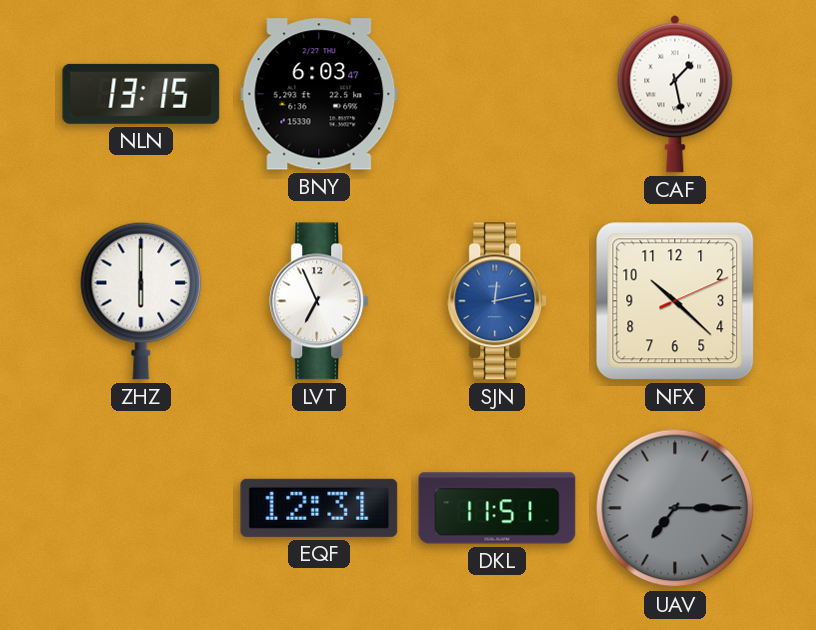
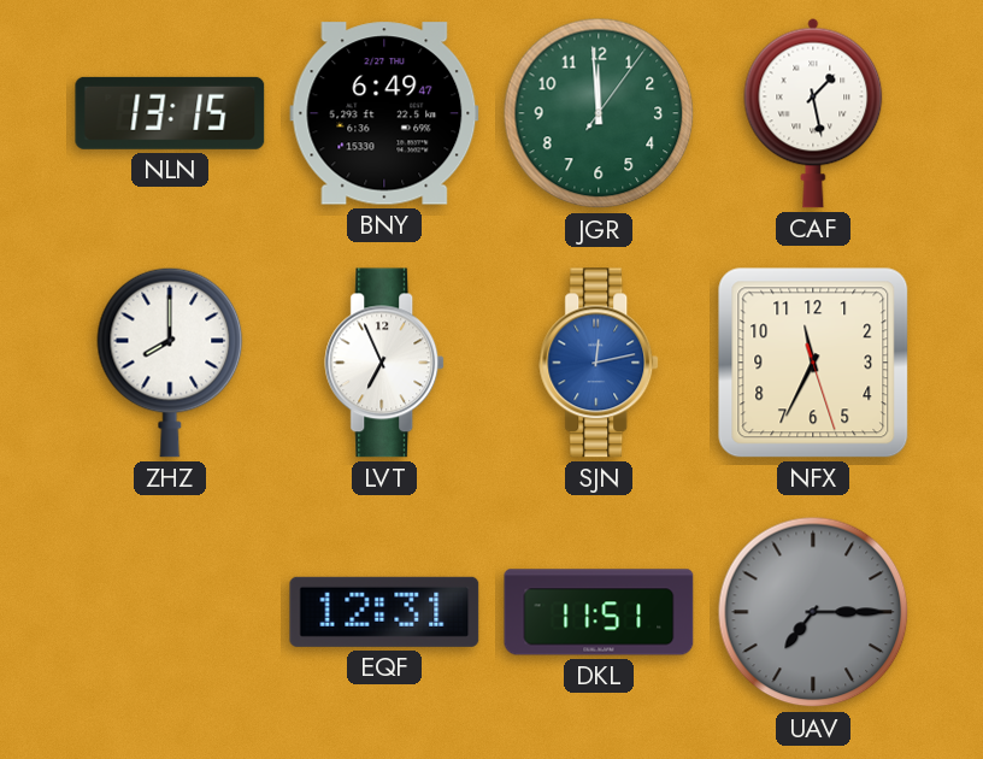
BNY: 6:03 -> 6:49
JGR: none -> 11:59
ZHZ: 6:00 -> 8:00
NFX: 10:22 -> 11:34
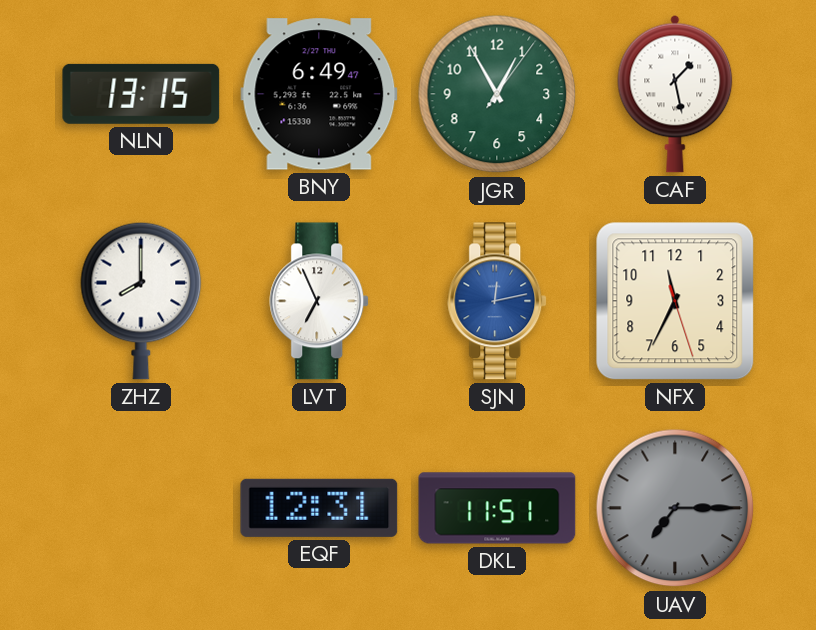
JGR: 11:59 -> 12:55
